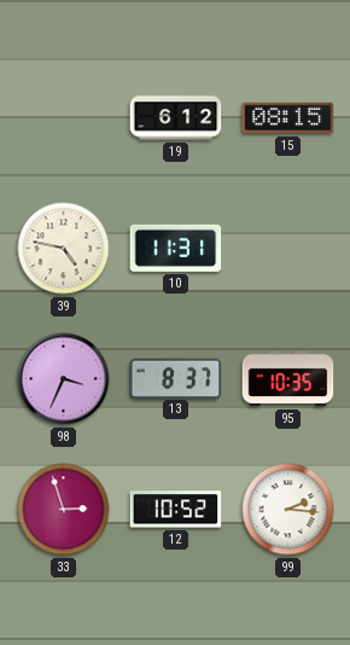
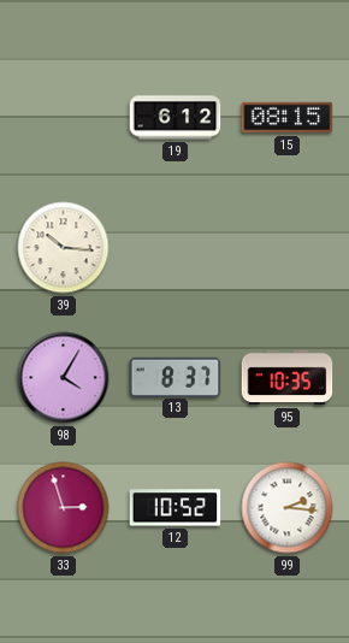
39: 4:47 -> 10:16
10: 11:31 -> none
98: 3:34 -> 4:05
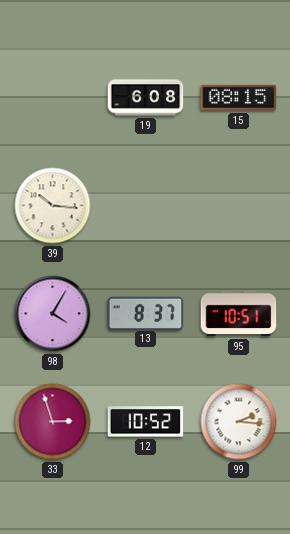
19: 6:12 -> 6:08
95: 10:35 -> 10:51
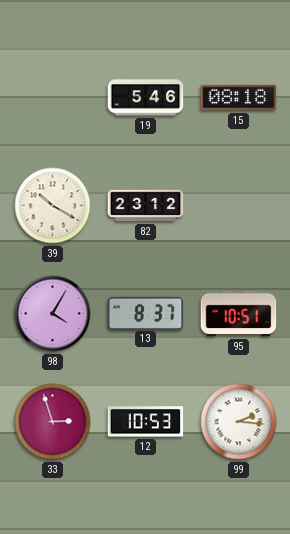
19: 6:08 -> 5:46
15: 08:15 -> 08:18
39: 10:16 -> 10:20
82: none -> 23:12
12: 10:52 -> 10:53
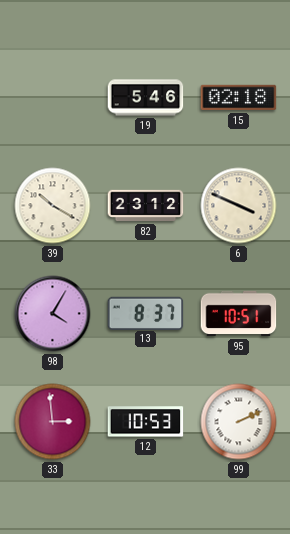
15: 08:18 -> 02:18
6: none -> 3:49
33: 2:57 -> 2:59
99: 2:16 -> 2:11
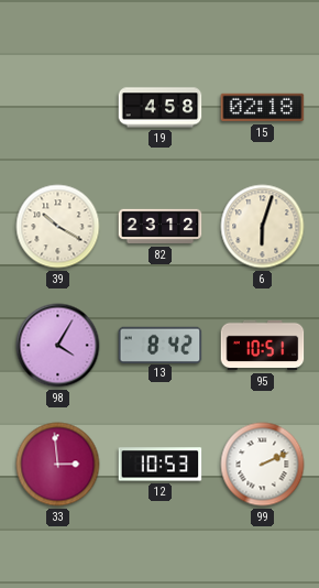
19: 5:46 -> 4:58
6: 3:49 -> 6:03
13: 8:37 -> 8:42
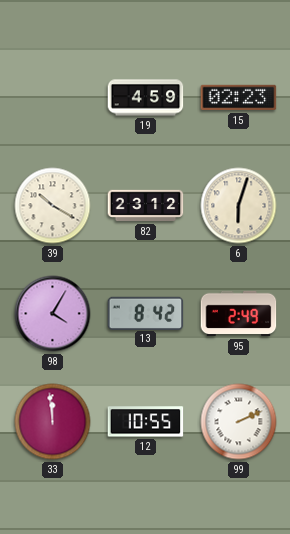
19: 4:58 -> 4:59
15: 02:18 -> 02:23
95: 10:51 -> 2:49
33: 2:59 -> 11:59
12: 10:53 -> 10:55
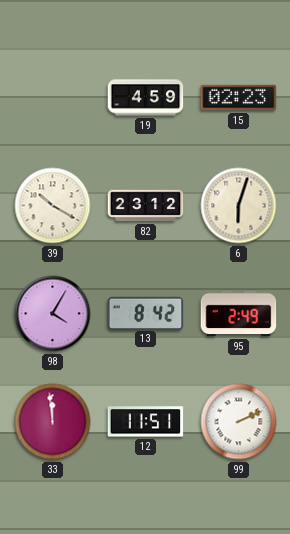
12: 10:55 -> 11:51
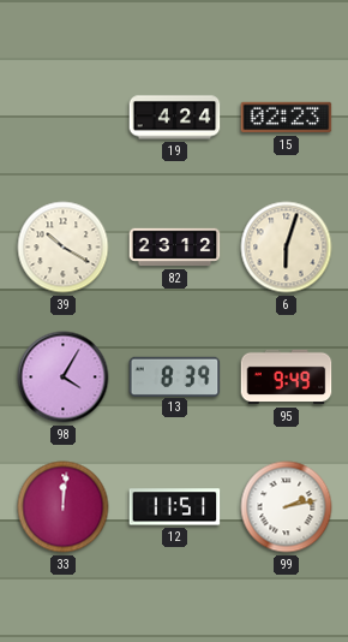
19: 4:59 -> 4:24
13: 8:42 -> 8:39
95: 2:49 -> 9:49
33: 11:59 -> 12:01
99: 2:11 -> 2:13
